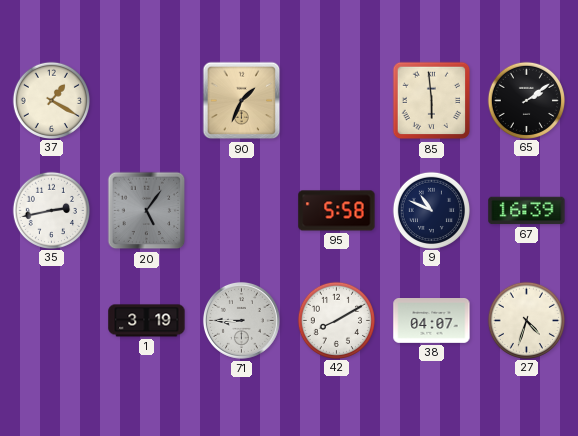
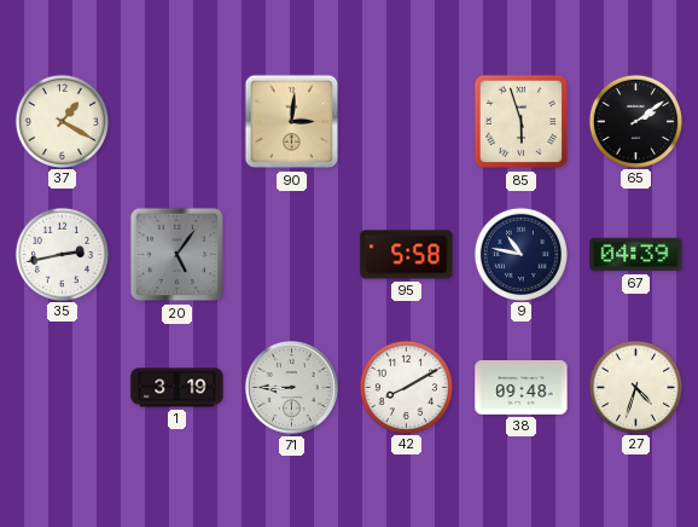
90: 1:34 -> 3:01
85: 5:59 -> 5:57
9: 10:49 -> 10:47
67: 16:39 -> 04:39
38: 04:07 -> 09:48
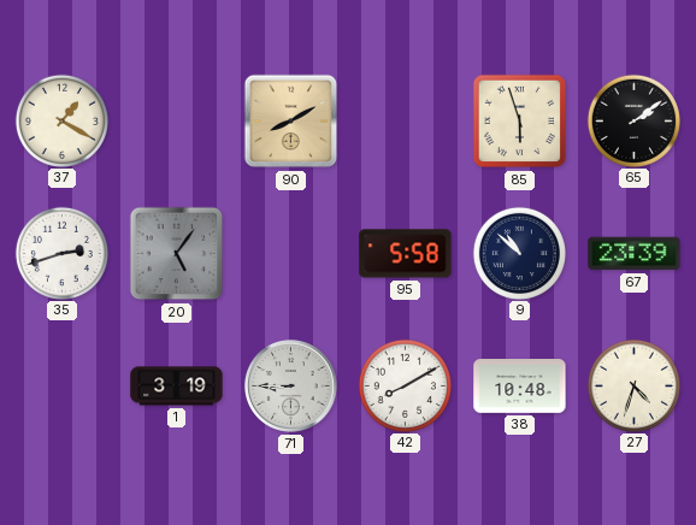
90: 3:01 -> 8:10
35: 2:43 -> 2:42
9: 10:47 -> 10:52
67: 04:39 -> 23:39
38: 09:48 -> 10:48
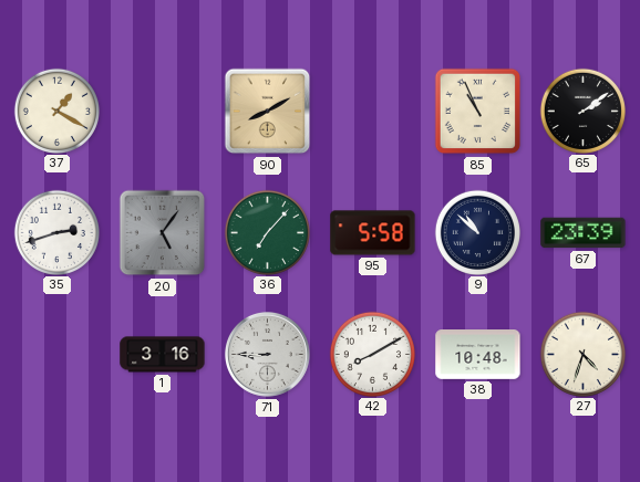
85: 5:57 -> 10:56
36: none -> 7:07
1: 3:19 -> 3:16
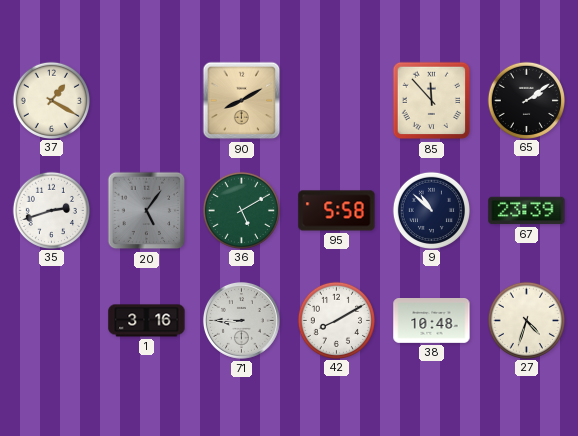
85: 10:56 -> 11:53
36: 7:07 -> 5:10
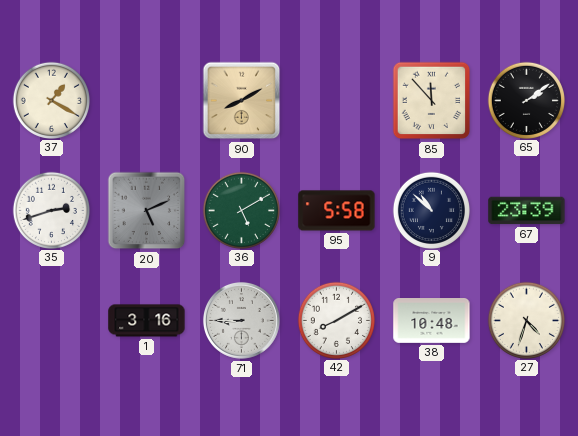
20: 5:06 -> 5:11
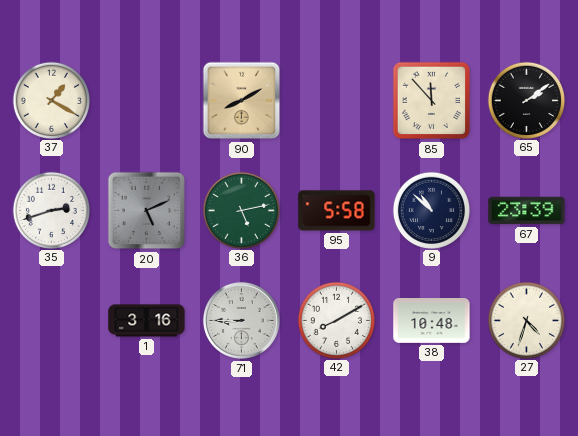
36: 5:10 -> 5:13
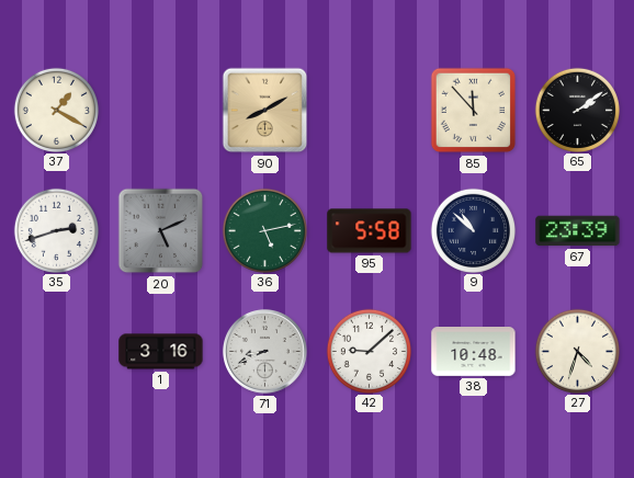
71: 8:45 -> 8:41
42: 8:10 -> 9:08
